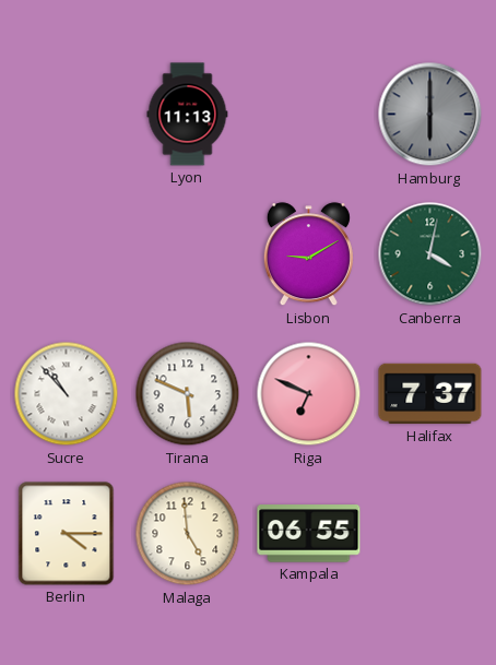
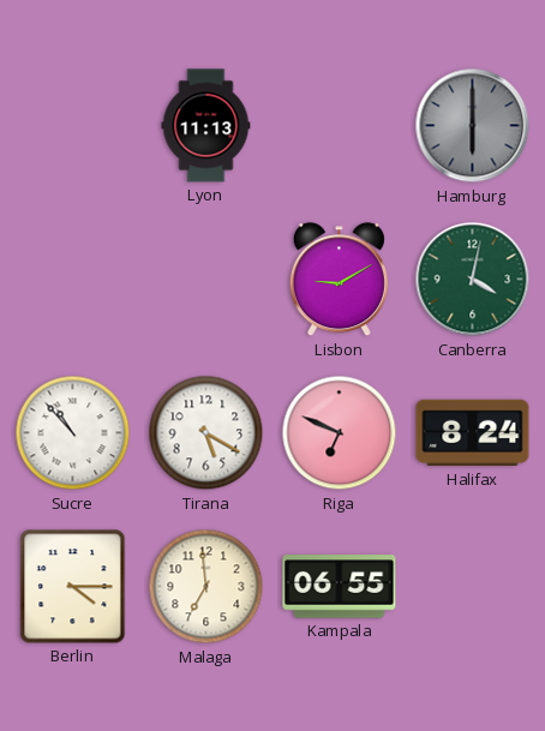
Tirana: 5:49 -> 5:20
Halifax: 7:37 -> 8:24
Malaga: 4:59 -> 6:59
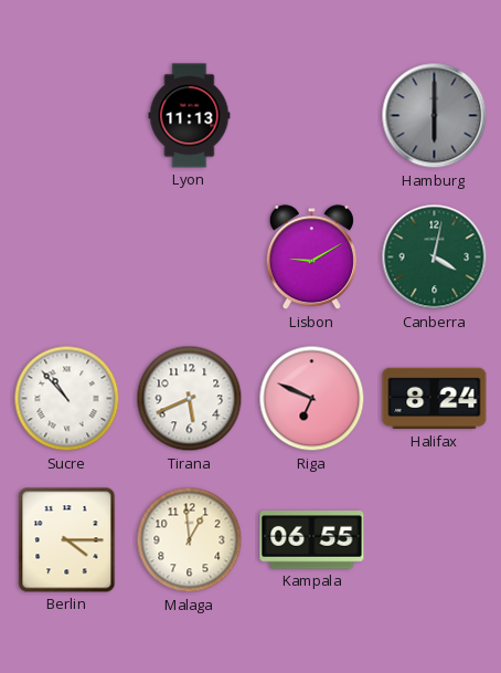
Tirana: 5:20 -> 5:41
Malaga: 6:59 -> 12:59
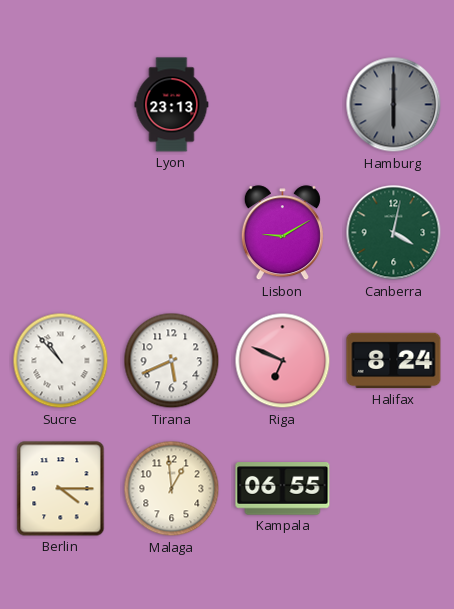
Lyon: 11:13 -> 23:13
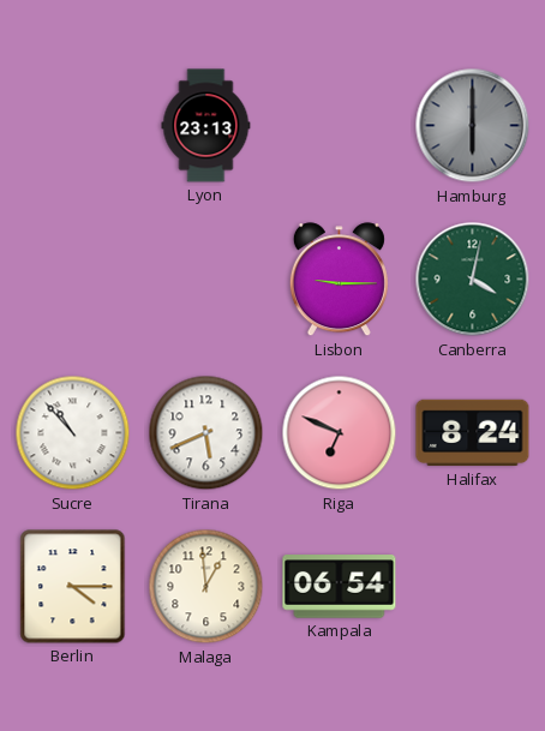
Lisbon: 9:10 -> 9:15
Kampala: 06:55 -> 06:54
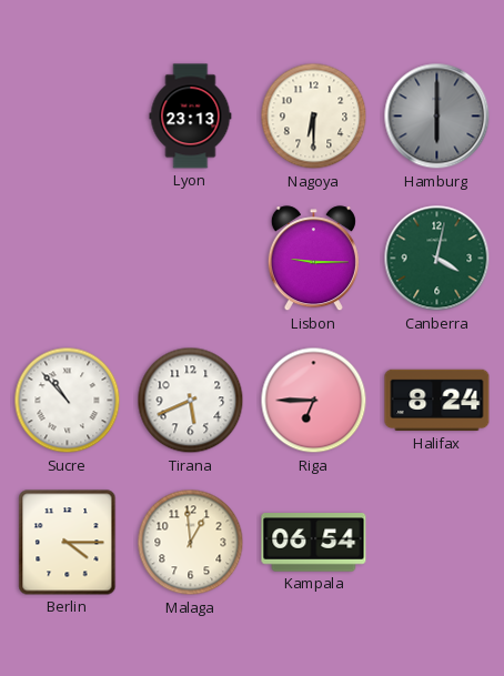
Nagoya: none -> 6:30
Riga: 6:49 -> 6:45
